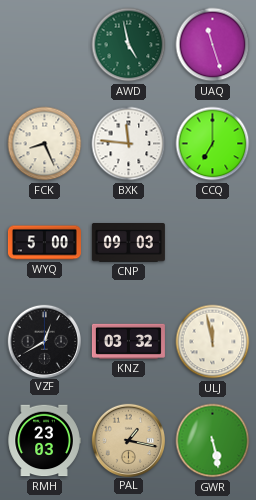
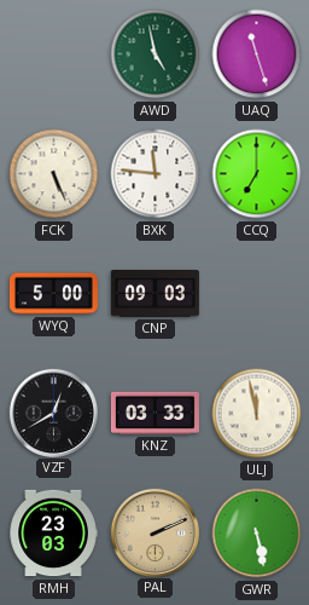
FCK: 8:26 -> 5:26
KNZ: 03:32 -> 03:33
PAL: 1:17 -> 2:11
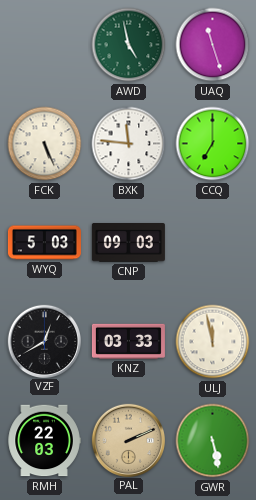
WYQ: 5:00 -> 5:03
RMH: 23:03 -> 22:03
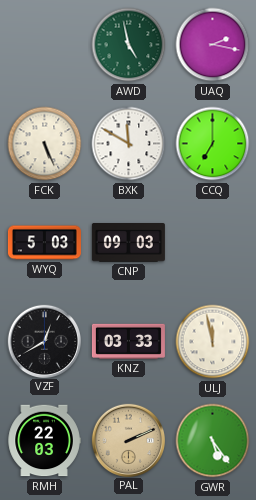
UAQ: 11:27 -> 2:17
BXK: 11:46 -> 11:50
GWR: 5:28 -> 5:24
